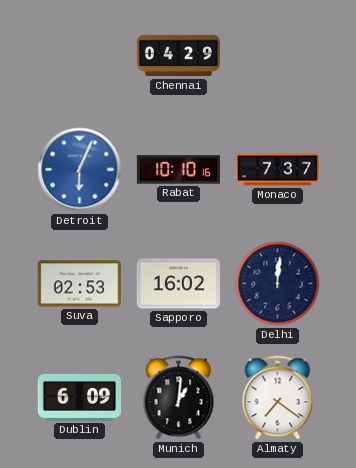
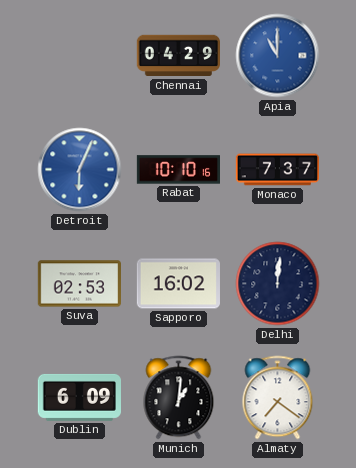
Apia: none -> 11:00
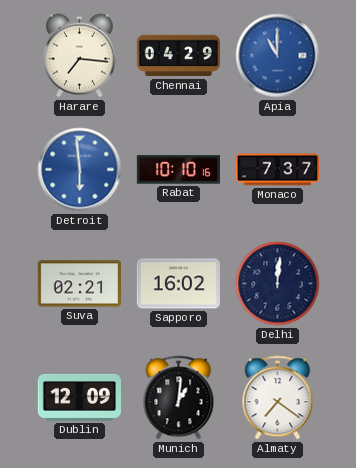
Harare: none -> 7:16
Detroit: 6:04 -> 5:59
Suva: 02:53 -> 02:21
Dublin: 6:09 -> 12:09
